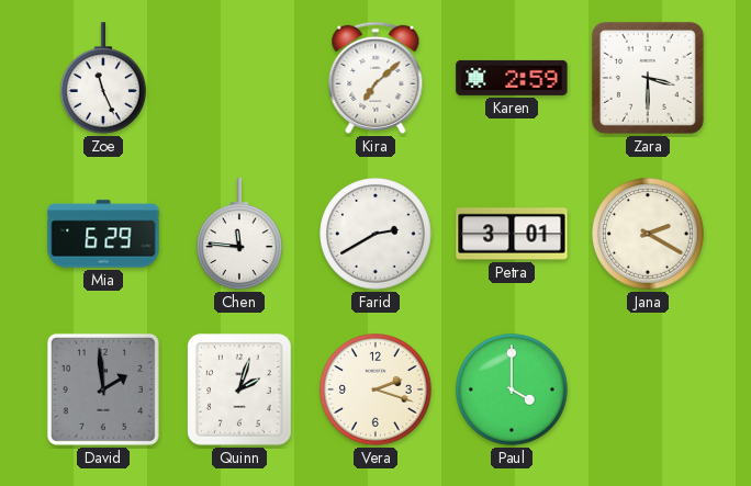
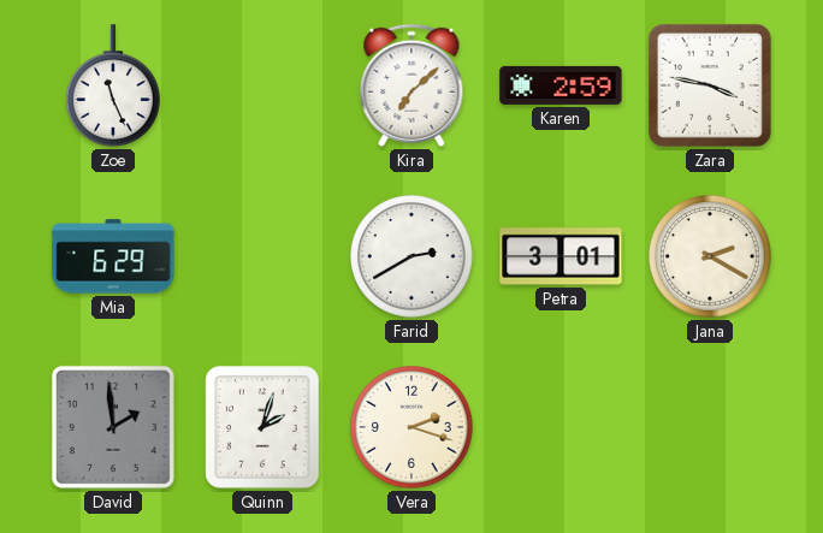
Zara: 3:30 -> 3:47
Chen: 11:46 -> none
Paul: 4:00 -> none
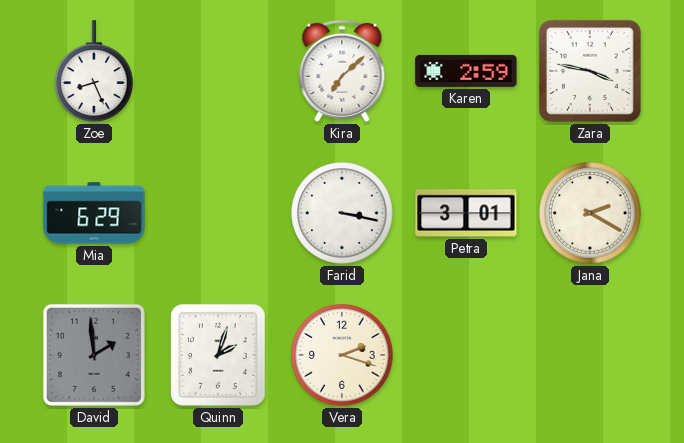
Zoe: 11:26 -> 8:26
Farid: 2:40 -> 3:17
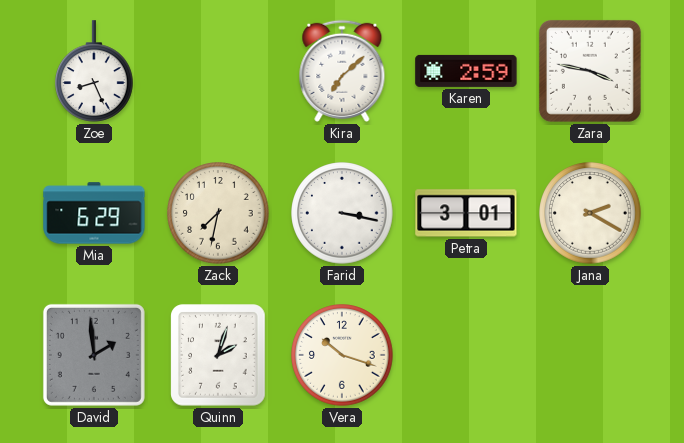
Zack: none -> 7:32
Vera: 2:18 -> 10:18
